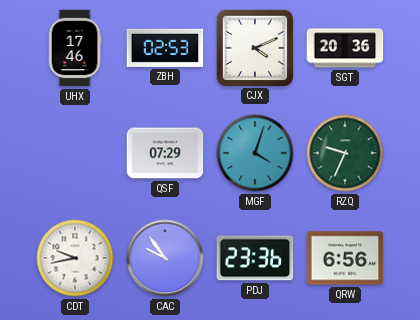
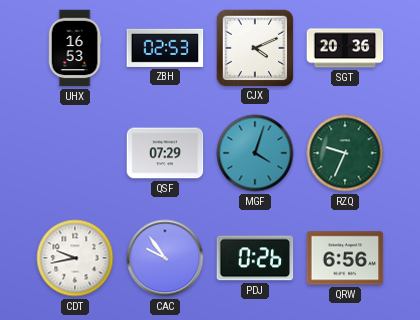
UHX: 17:46 -> 16:53
PDJ: 23:36 -> 0:26
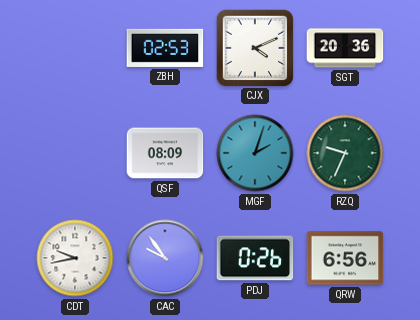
UHX: 16:53 -> none
QSF: 07:29 -> 08:09
MGF: 4:03 -> 2:03
